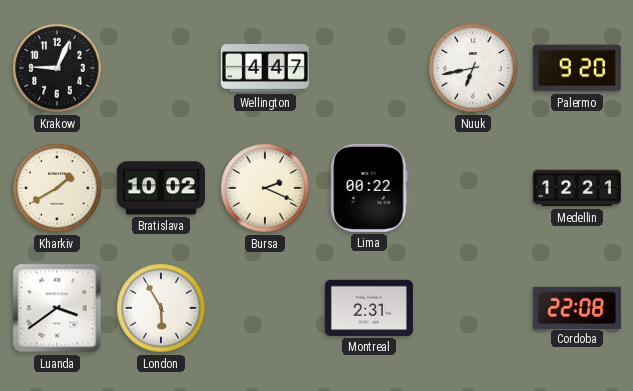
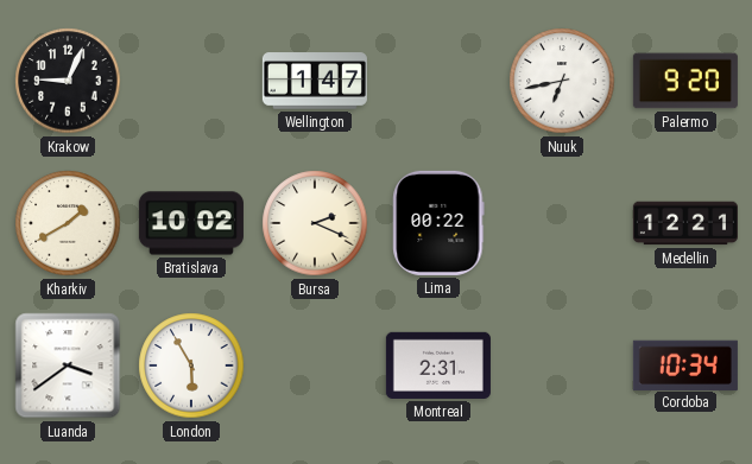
Wellington: 4:47 -> 1:47
Cordoba: 22:08 -> 10:34
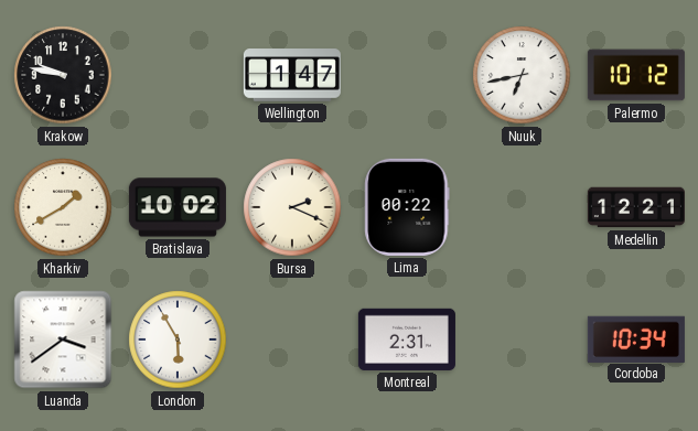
Krakow: 9:04 -> 9:47
Palermo: 9:20 -> 10:12
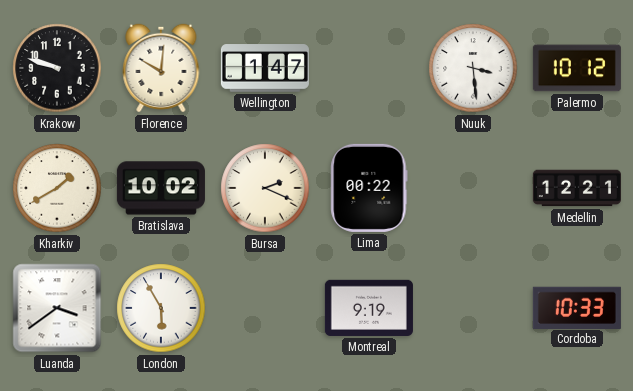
Krakow: 9:47 -> 9:48
Florence: none -> 10:01
Nuuk: 6:43 -> 3:29
Montreal: 2:31 -> 9:19
Cordoba: 10:34 -> 10:33
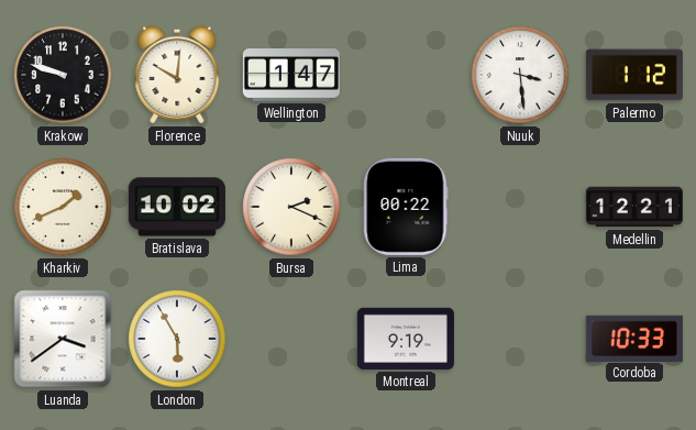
Palermo: 10:12 -> 1:12
Kharkiv: 1:40 -> 1:41
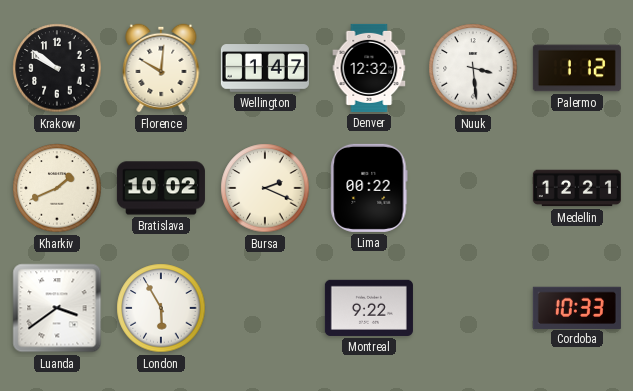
Krakow: 9:48 -> 9:51
Denver: none -> 12:32
Montreal: 9:19 -> 9:22
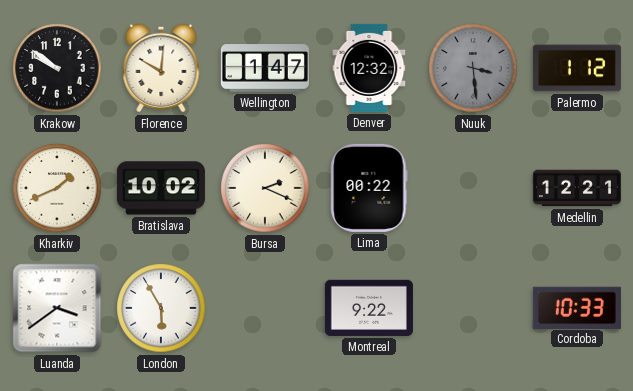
Nuuk dial: white -> grey
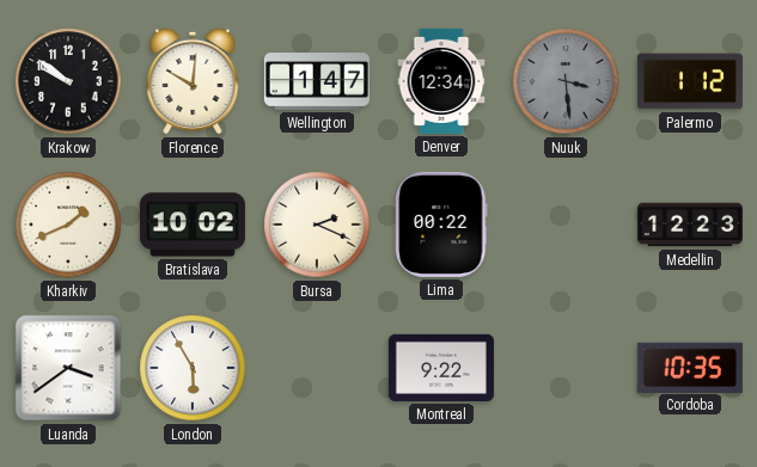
Denver: 12:32 -> 12:34
Medellin: 12:21 -> 12:23
Cordoba: 10:33 -> 10:35
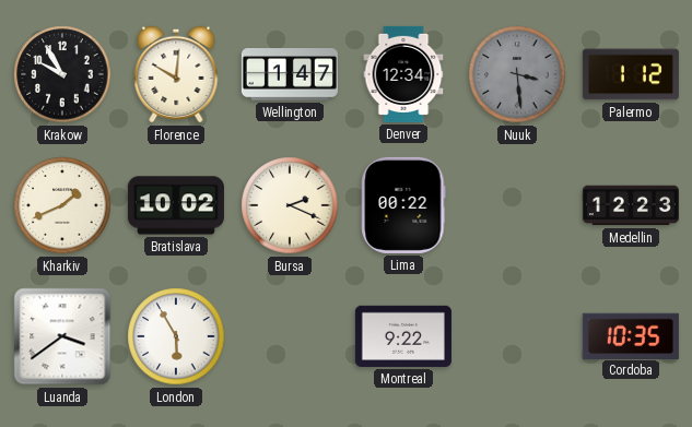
Krakow: 9:51 -> 9:55
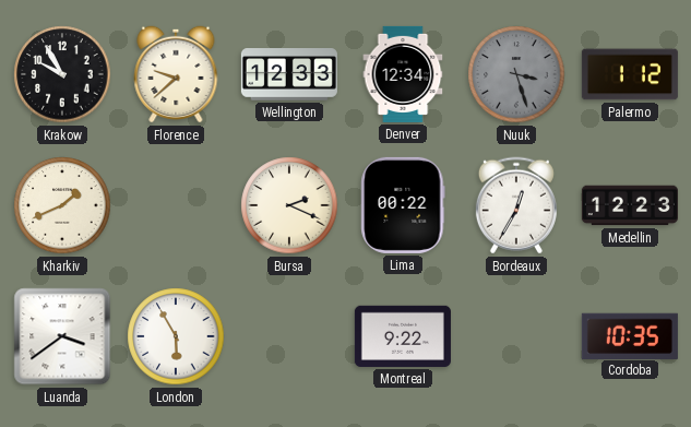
Florence: 10:01 -> 9:38
Wellington: 1:47 -> 12:33
Nuuk: 3:29 -> 3:27
Bratislava: 10:02 -> none
Bordeaux: none -> 12:35
